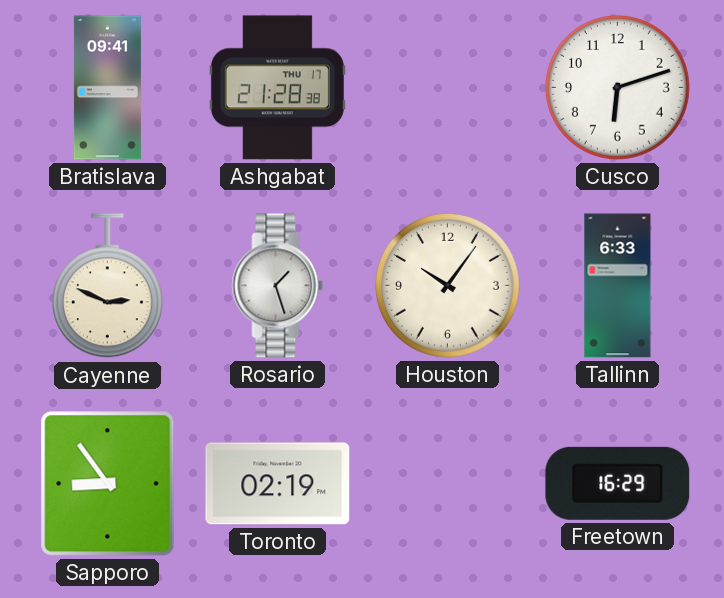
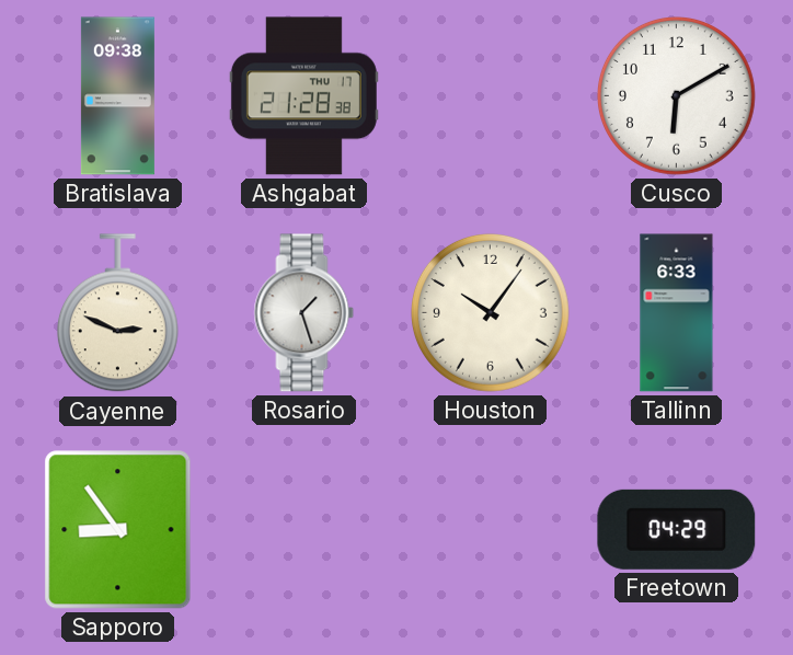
Bratislava: 09:41 -> 09:38
Cusco: 6:12 -> 6:10
Toronto: 02:19 -> none
Freetown: 16:29 -> 04:29
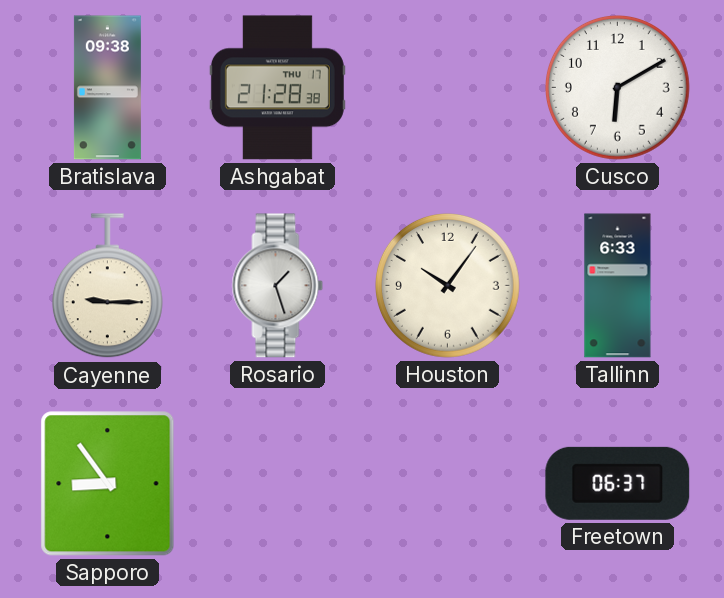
Cayenne: 2:49 -> 9:15
Freetown: 04:29 -> 06:37
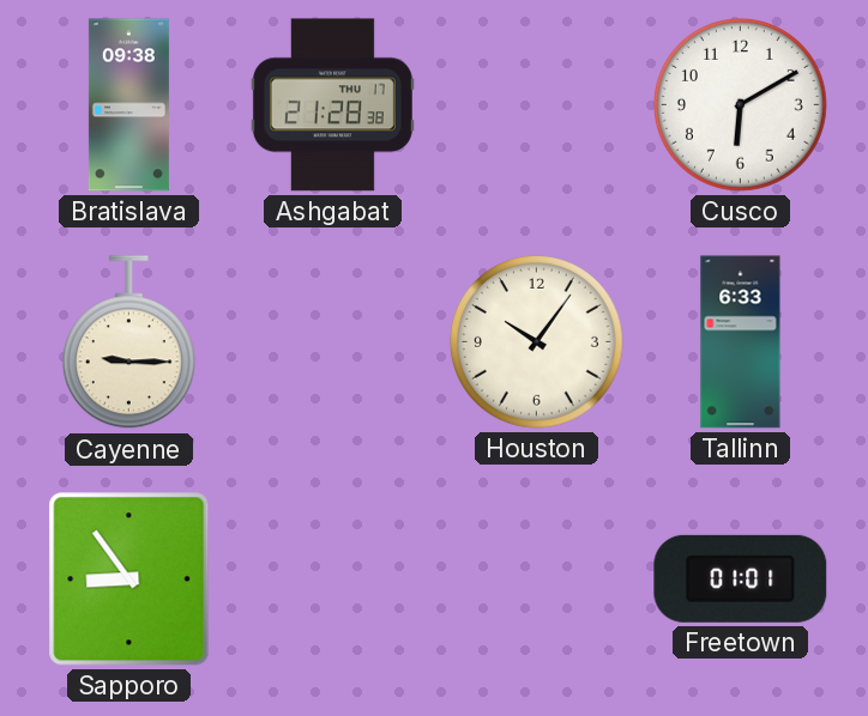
Rosario: 1:27 -> none
Freetown: 06:37 -> 01:01
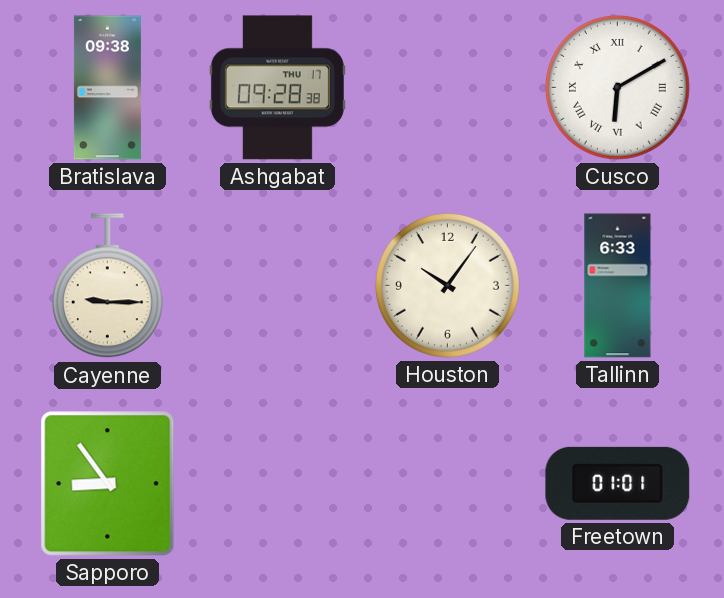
Ashgabat: 21:28 -> 09:28
Cusco numerals: Arabic -> Roman
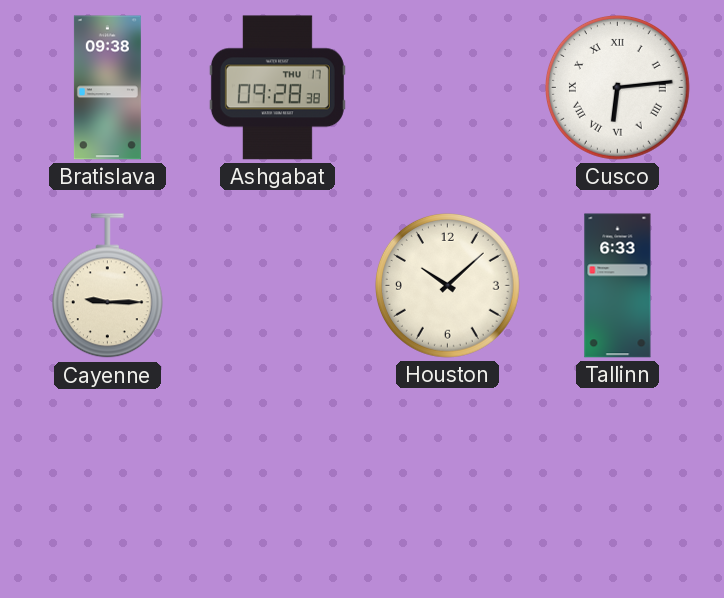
Cusco: 6:10 -> 6:14
Houston: 10:06 -> 10:08
Sapporo: 8:54 -> none
Freetown: 01:01 -> none
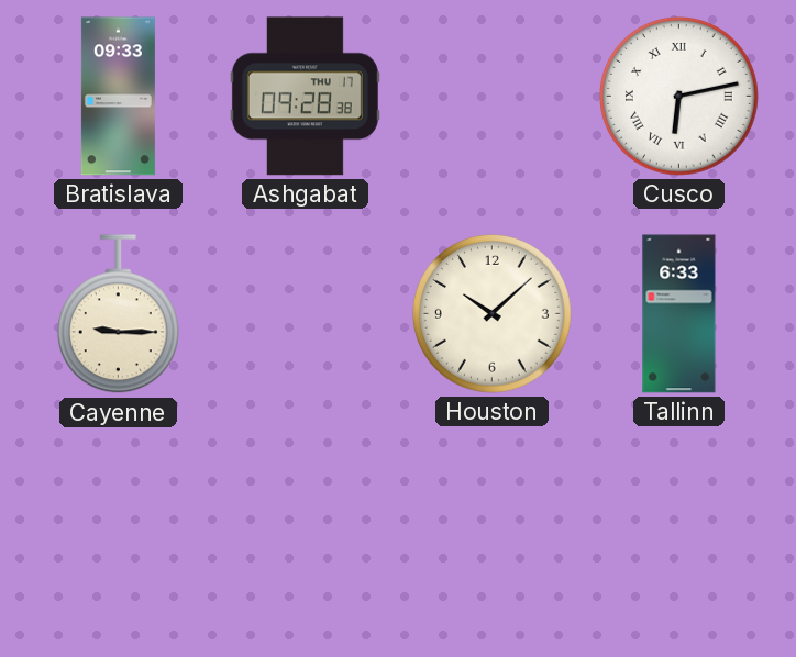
Bratislava: 09:38 -> 09:33
Cusco: 6:14 -> 6:13
